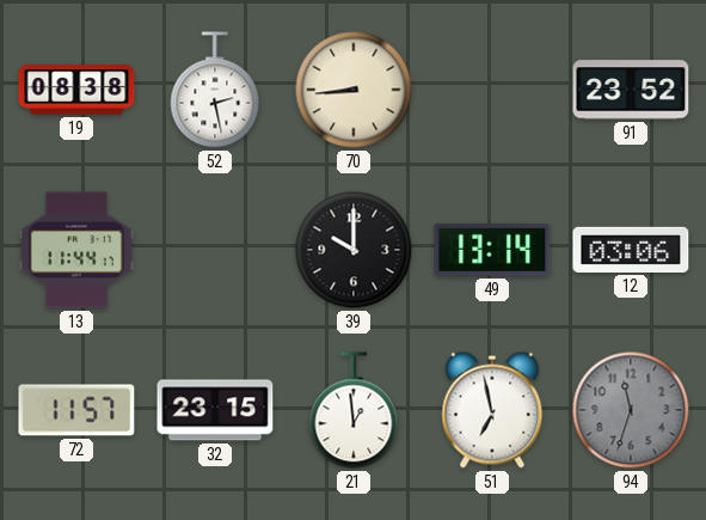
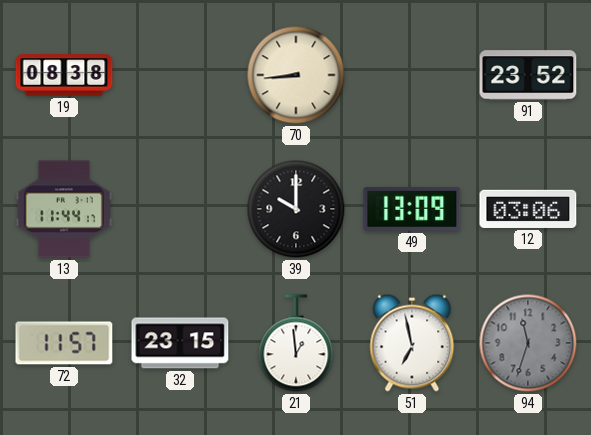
52: 2:28 -> none
49: 13:14 -> 13:09
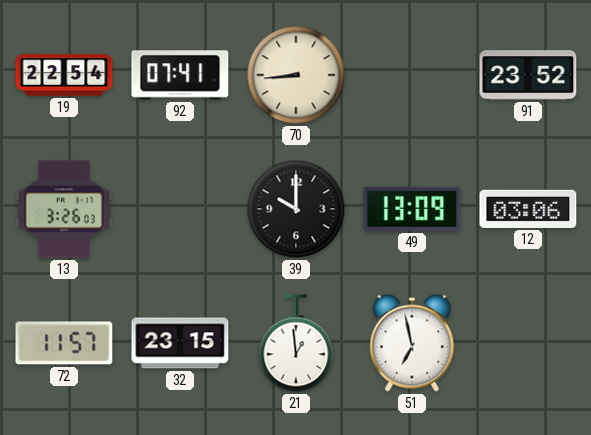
19: 08:38 -> 22:54
92: none -> 07:41
13: 11:44 -> 3:26
94: 11:33 -> none
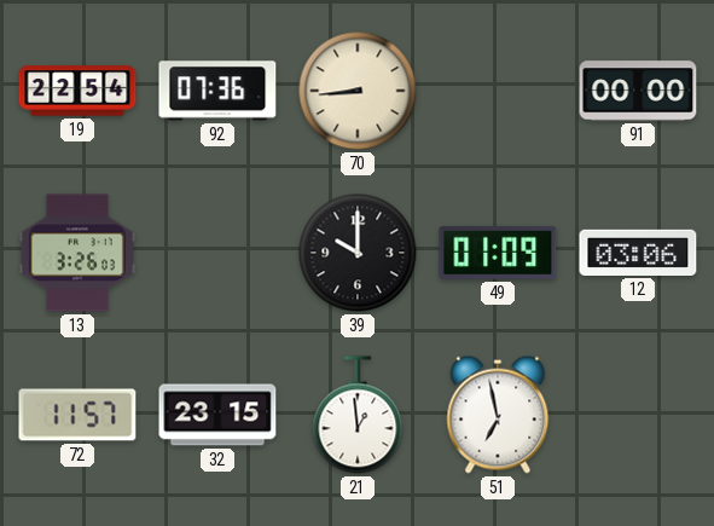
92: 07:41 -> 07:36
91: 23:52 -> 00:00
49: 13:09 -> 01:09
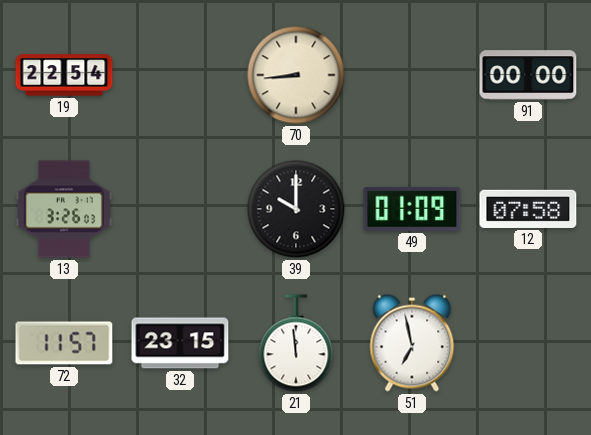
92: 07:36 -> none
12: 03:06 -> 07:58
21: 12:59 -> 11:59
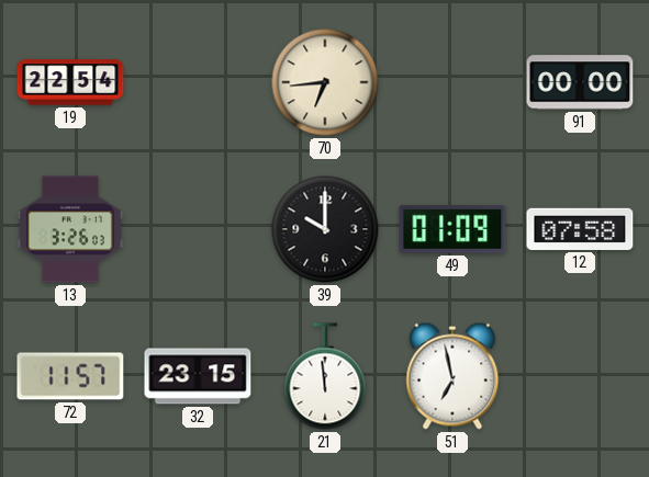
70: 8:44 -> 6:44
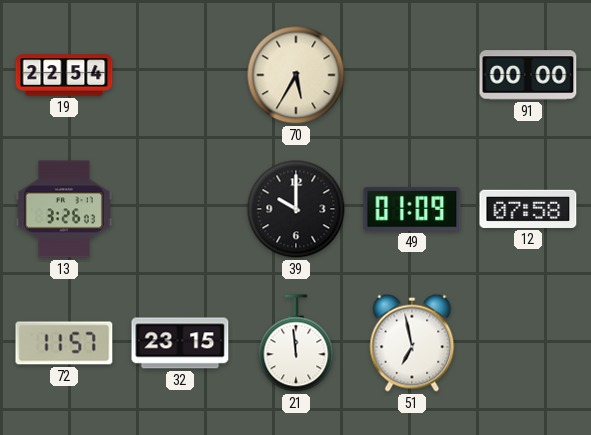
70: 6:44 -> 5:35
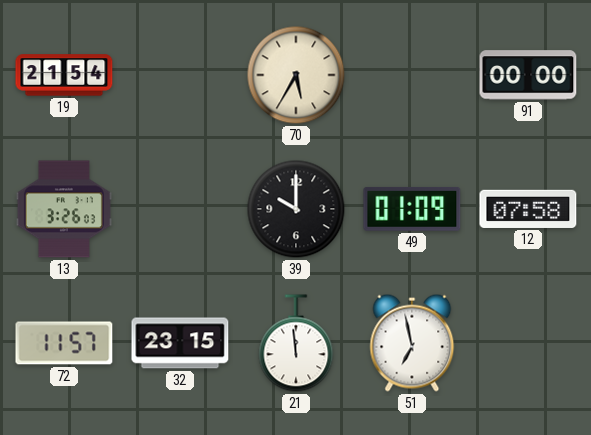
19: 22:54 -> 21:54
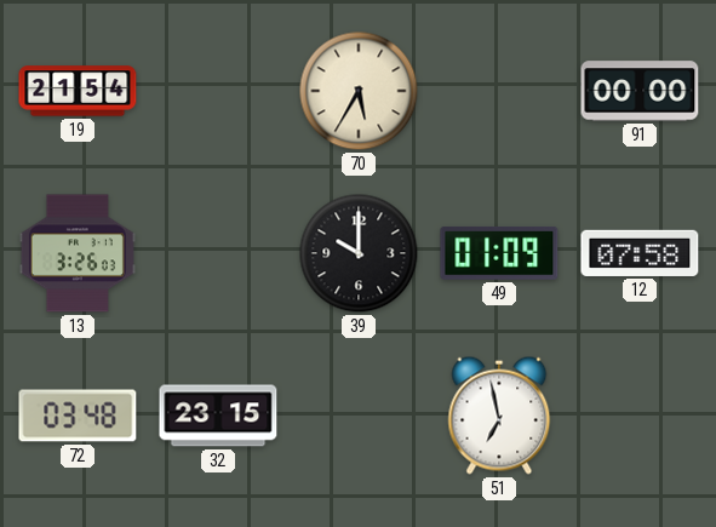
72: 11:57 -> 03:48
21: 11:59 -> none
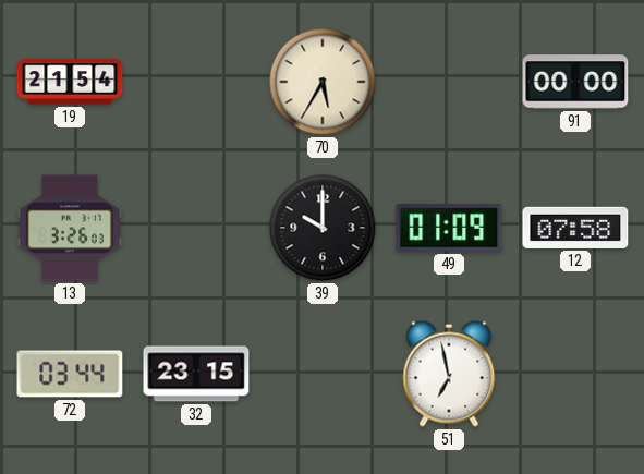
72: 03:48 -> 03:44
